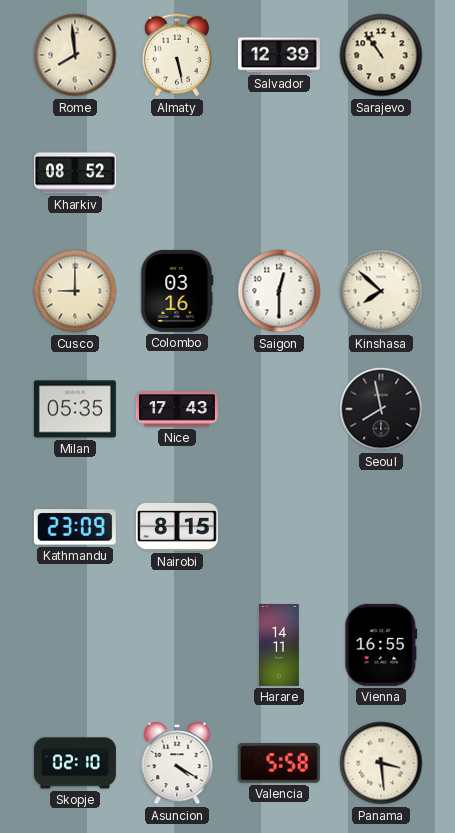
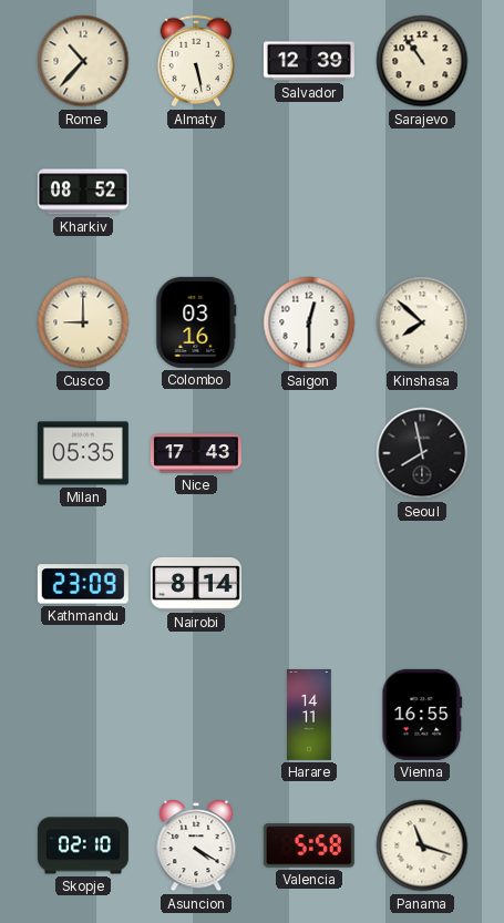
Rome: 7:59 -> 10:37
Nairobi: 8:15 -> 8:14
Panama: 3:29 -> 11:18
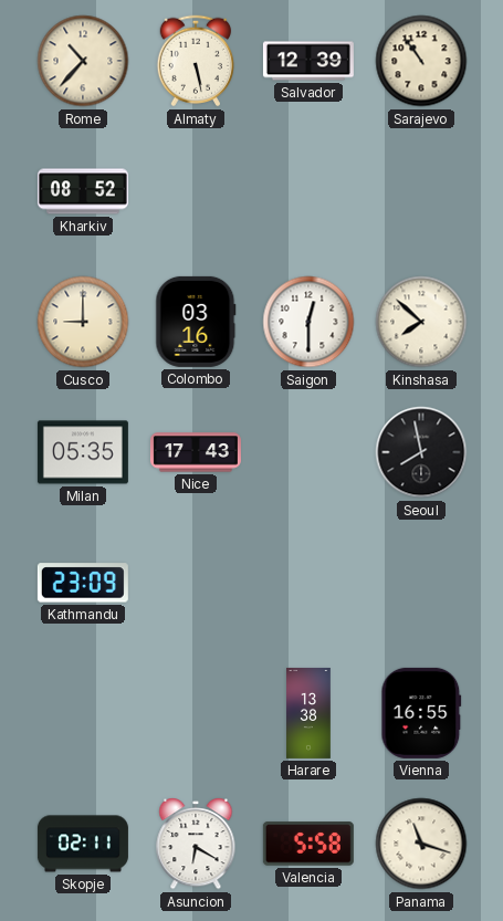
Nairobi: 8:14 -> none
Harare: 14:11 -> 13:38
Skopje: 02:10 -> 02:11
Asuncion: 4:20 -> 6:20
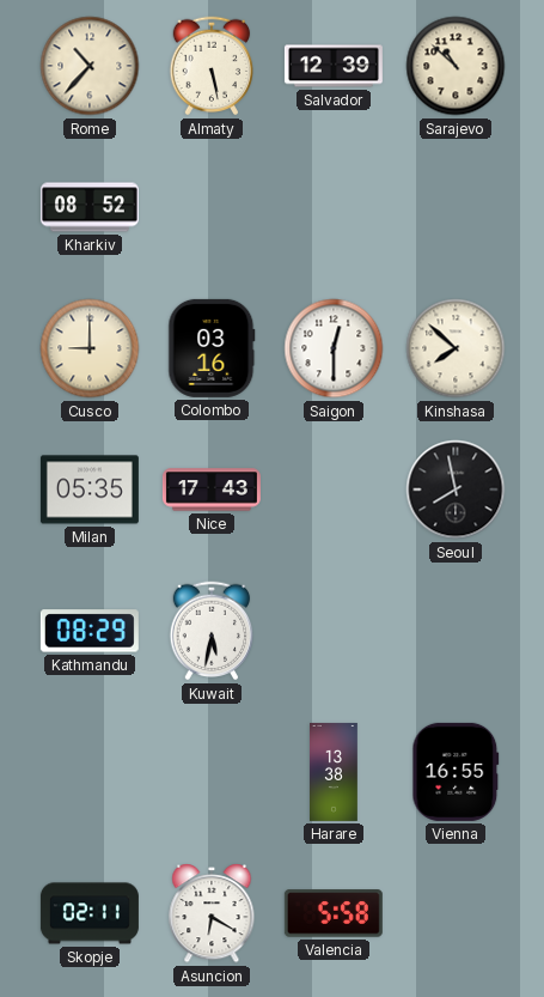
Sarajevo: 10:54 -> 10:52
Kathmandu: 23:09 -> 08:29
Kuwait: none -> 5:32
Panama: 11:18 -> none
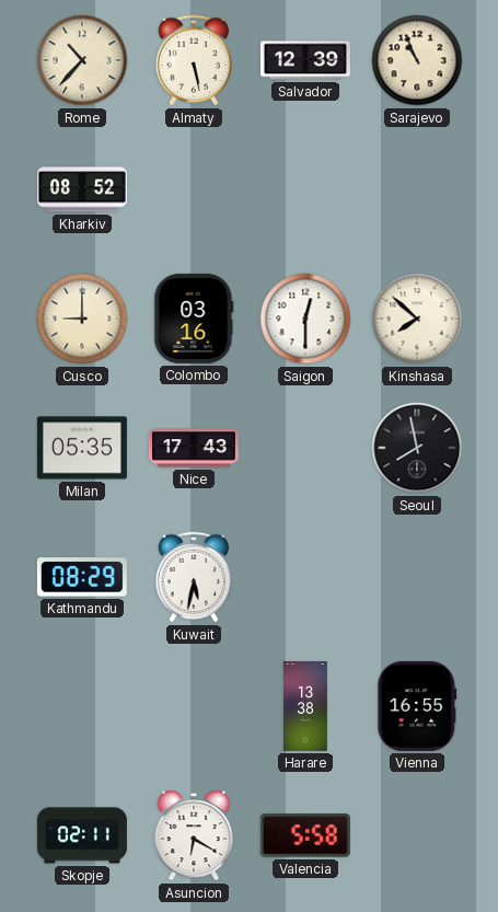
Sarajevo: 10:52 -> 10:56
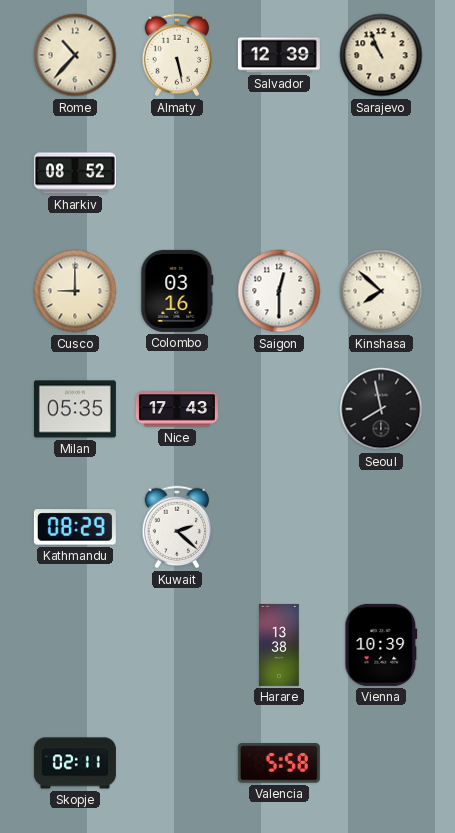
Kuwait: 5:32 -> 2:22
Vienna: 16:55 -> 10:39
Asuncion: 6:20 -> none
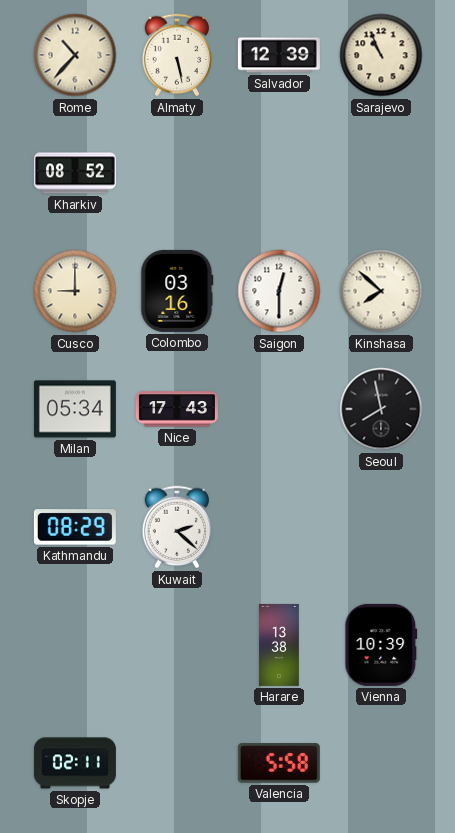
Milan: 05:35 -> 05:34
